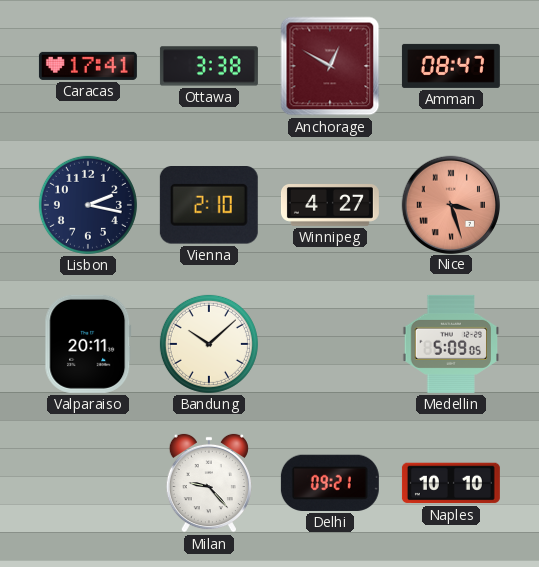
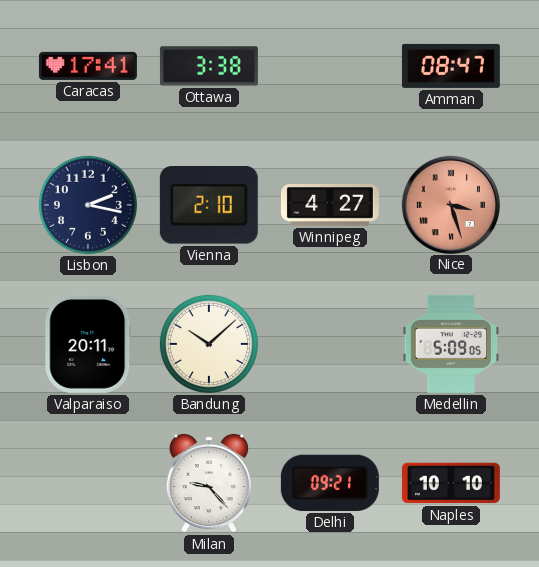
Anchorage: 12:50 -> none
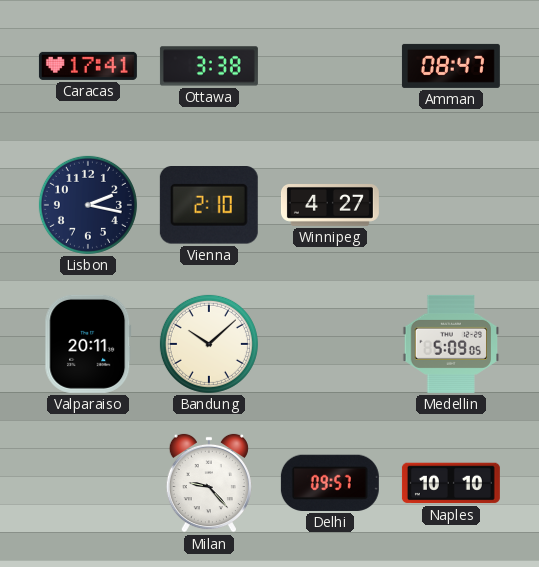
Nice: 3:27 -> none
Delhi: 09:21 -> 09:57
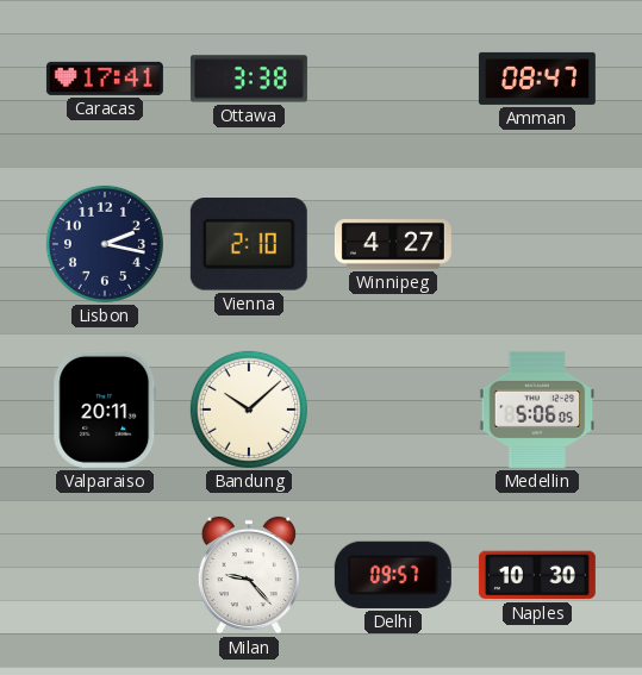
Medellin: 5:09 -> 5:06
Naples: 10:10 -> 10:30
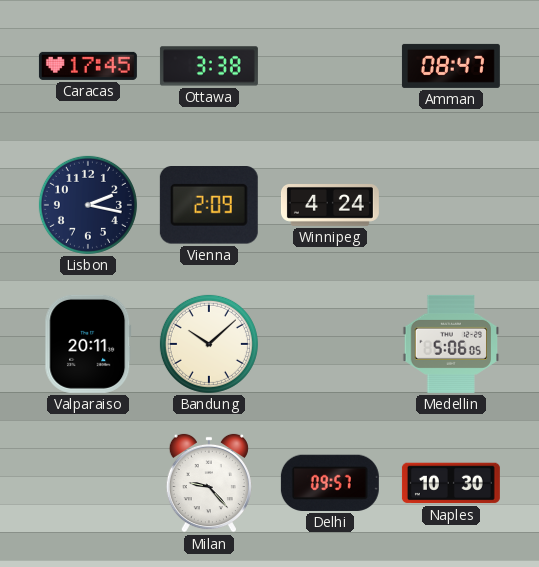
Caracas: 17:41 -> 17:45
Vienna: 2:10 -> 2:09
Winnipeg: 4:27 -> 4:24
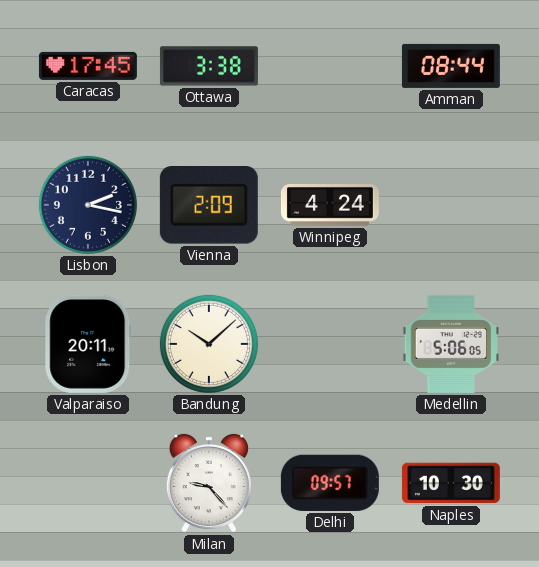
Amman: 08:47 -> 08:44
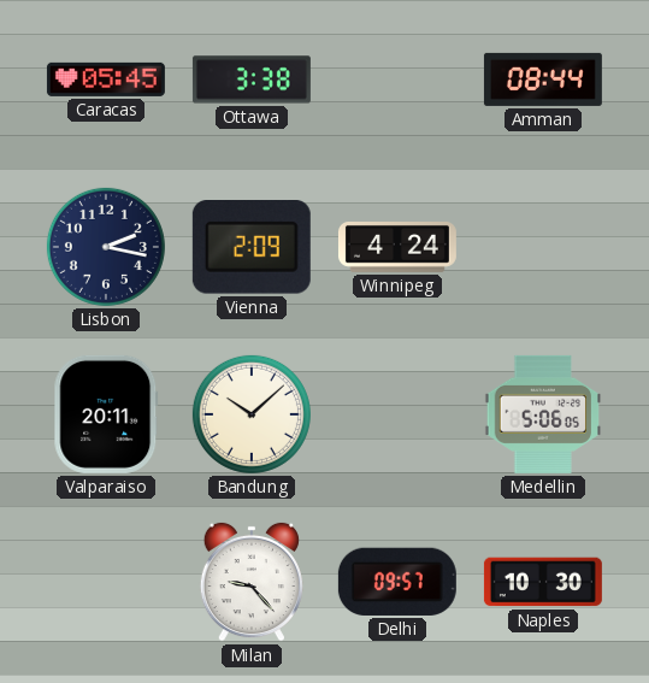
Caracas: 17:45 -> 05:45
